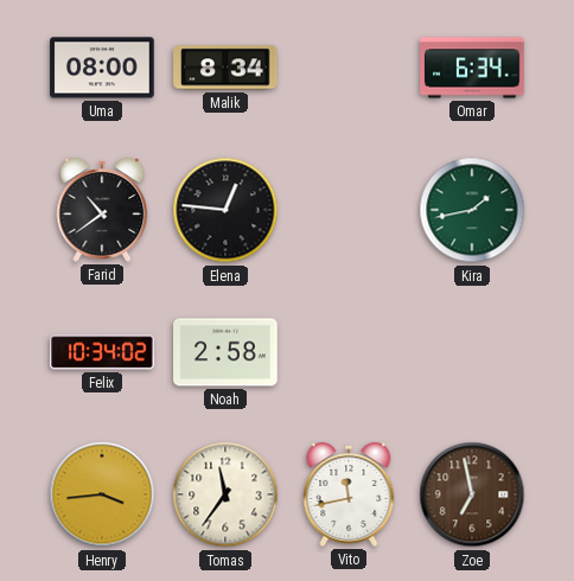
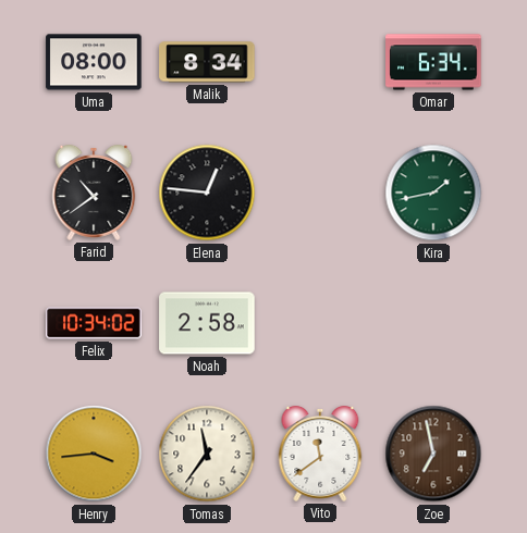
Vito: 11:43 -> 11:39
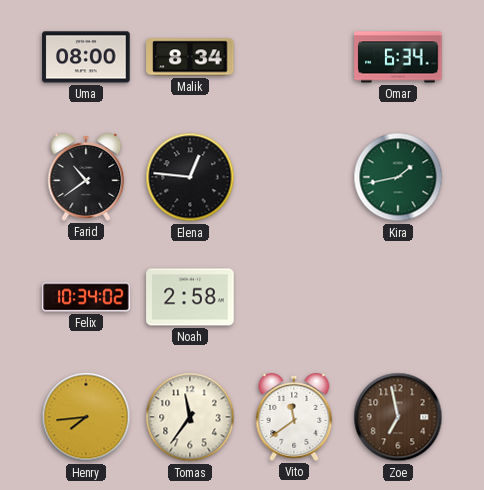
Henry: 3:44 -> 7:44
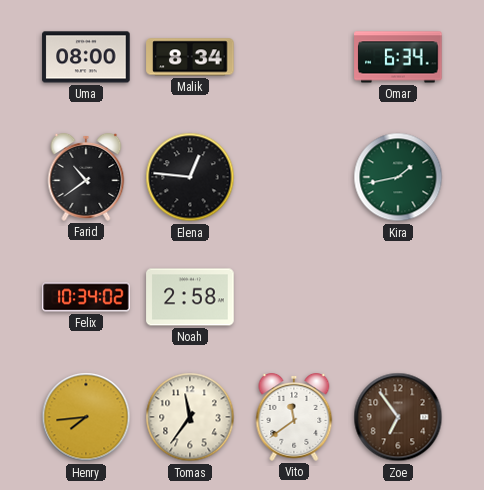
Zoe: 6:58 -> 6:54
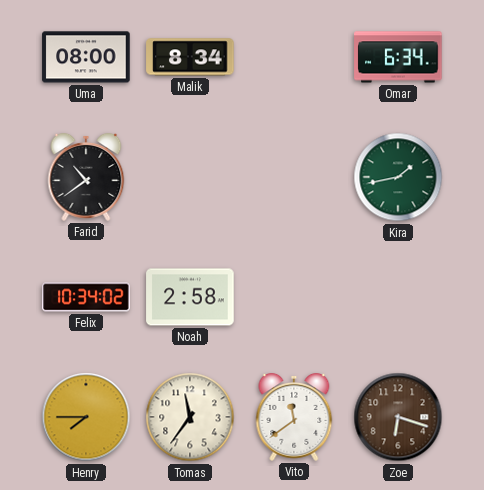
Elena: 12:46 -> none
Henry: 7:44 -> 7:45
Zoe: 6:54 -> 6:18
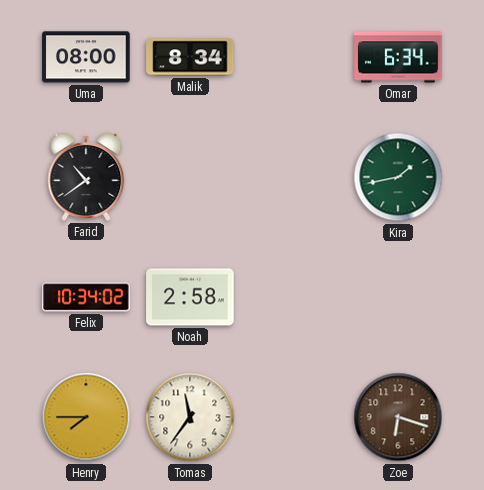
Vito: 11:39 -> none
